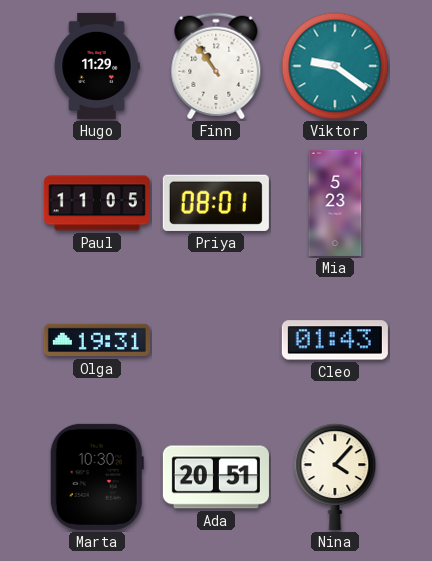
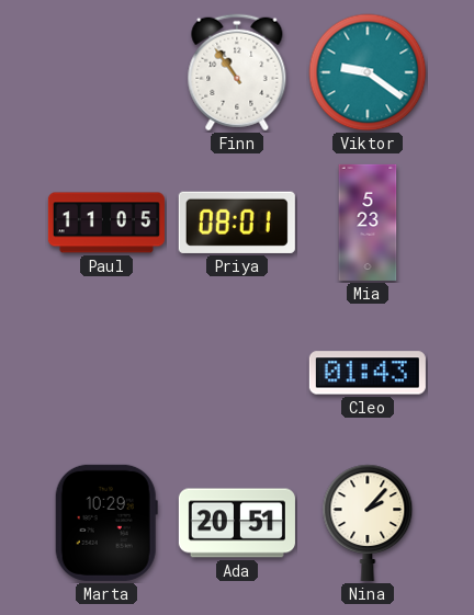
Hugo: 11:29 -> none
Olga: 19:31 -> none
Marta: 10:30 -> 10:29
Nina: 4:07 -> 2:07
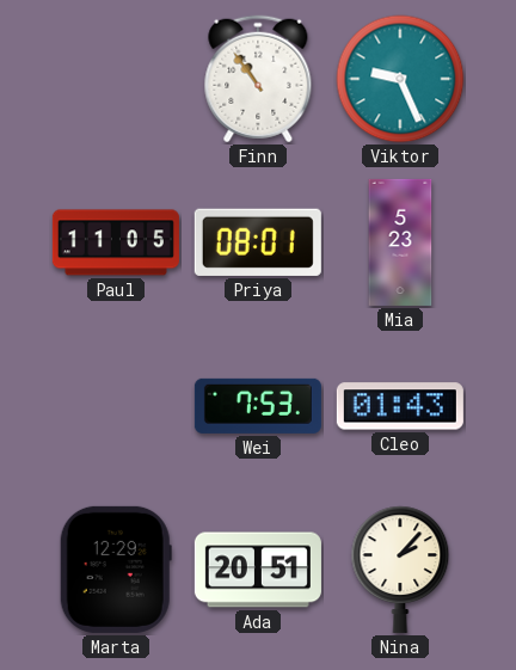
Viktor: 9:21 -> 9:26
Wei: none -> 7:53
Marta: 10:29 -> 12:29
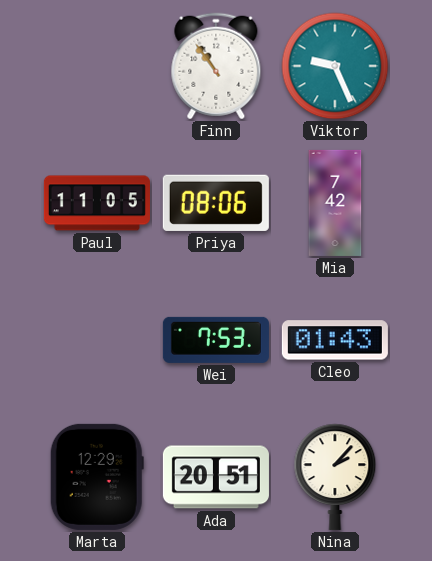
Priya: 08:01 -> 08:06
Mia: 5:23 -> 7:42
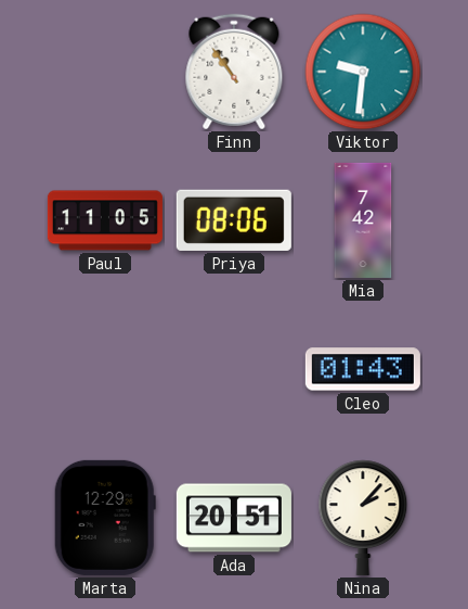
Viktor: 9:26 -> 9:31
Wei: 7:53 -> none
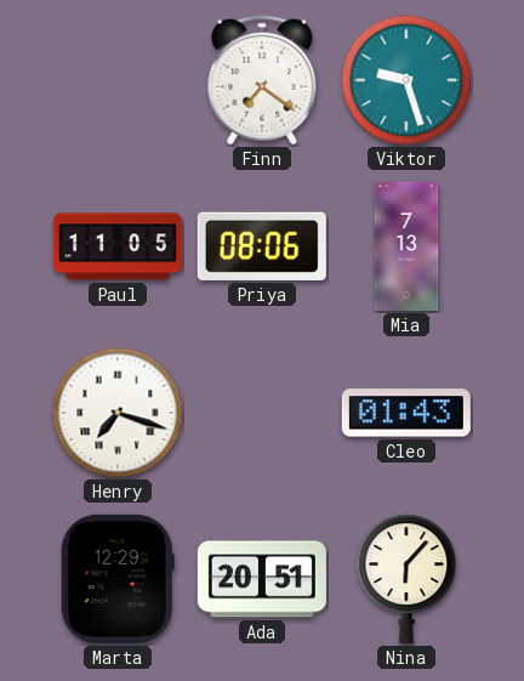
Finn: 10:54 -> 7:21
Viktor: 9:31 -> 9:27
Mia: 7:42 -> 7:13
Henry: none -> 7:18
Nina: 2:07 -> 6:07
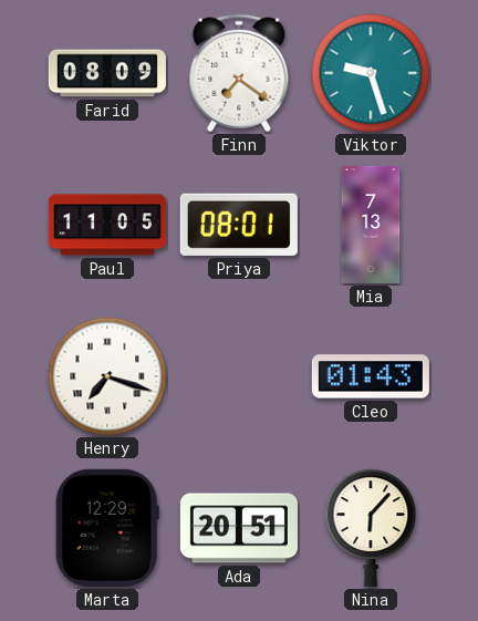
Farid: none -> 08:09
Priya: 08:06 -> 08:01
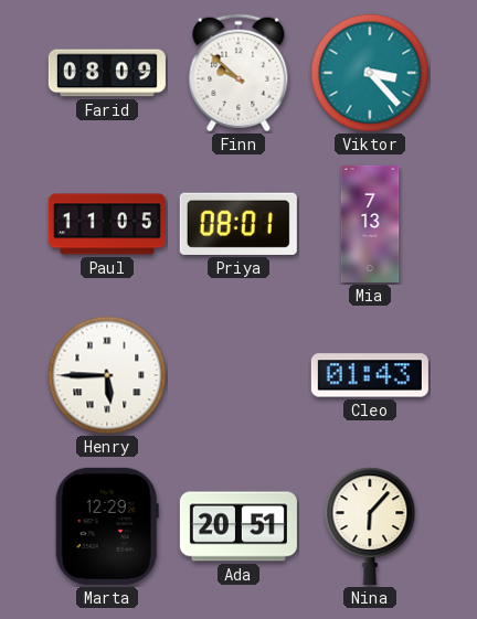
Finn: 7:21 -> 9:52
Viktor: 9:27 -> 3:23
Henry: 7:18 -> 5:45
